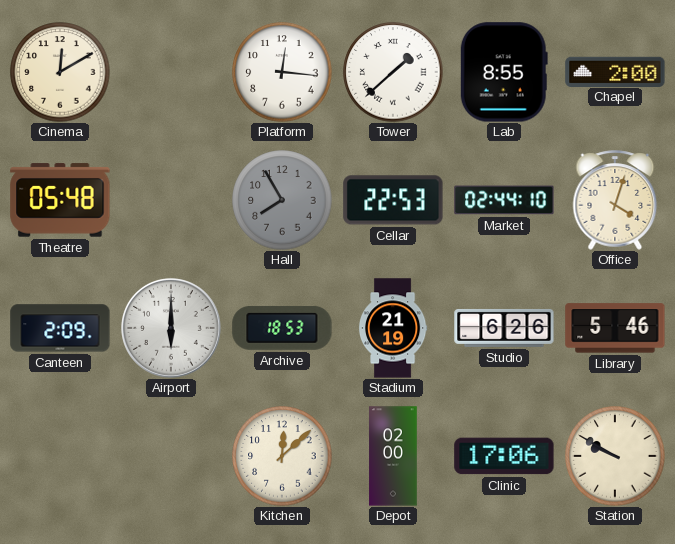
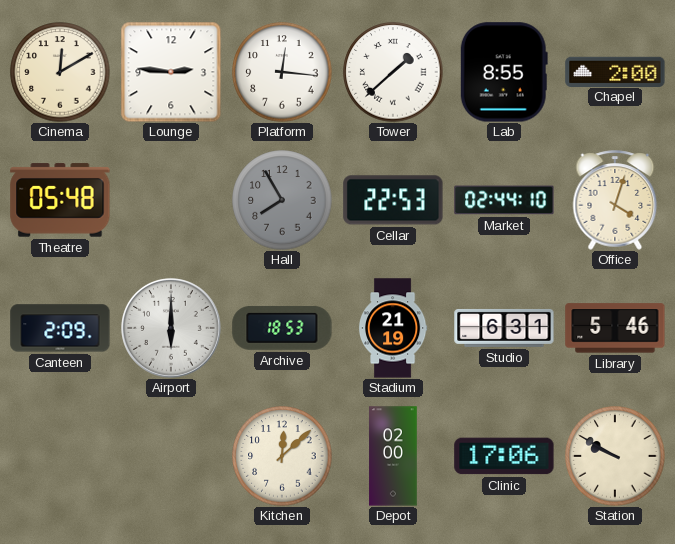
Lounge: none -> 2:46
Studio: 6:26 -> 6:31
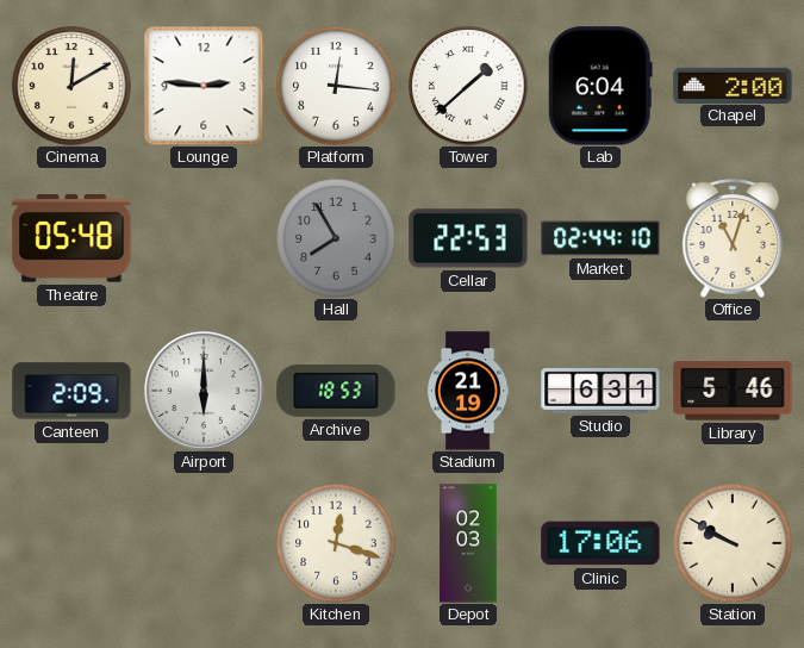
Lab: 8:55 -> 6:04
Office: 4:03 -> 11:03
Kitchen: 12:08 -> 12:18
Depot: 02:00 -> 02:03
